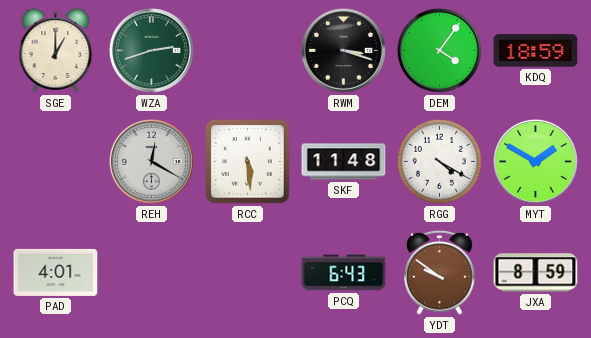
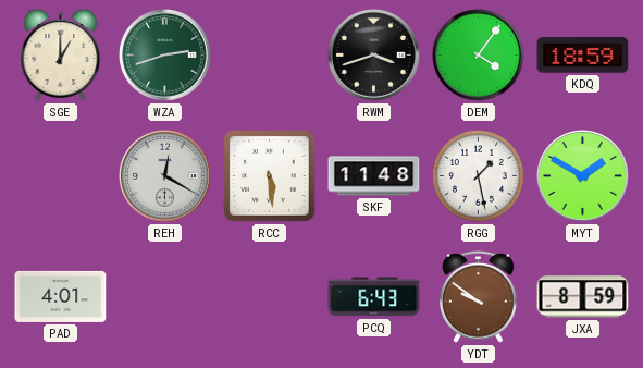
RWM: 3:18 -> 3:42
RGG: 4:20 -> 1:28
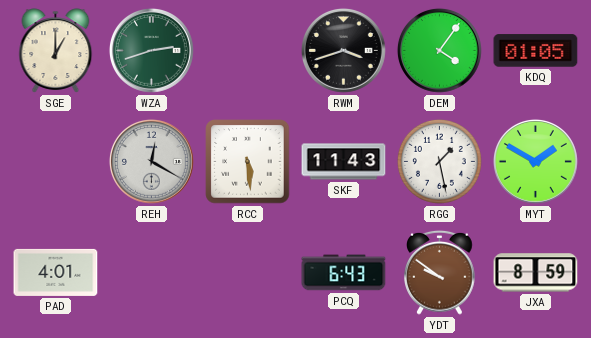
KDQ: 18:59 -> 01:05
SKF: 11:48 -> 11:43
